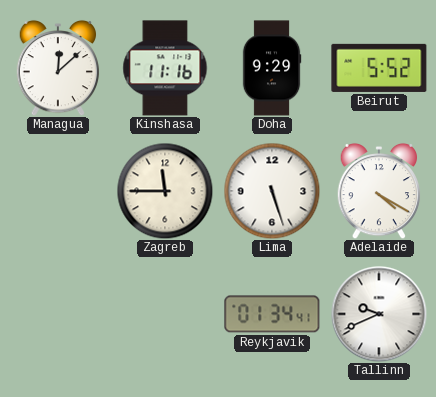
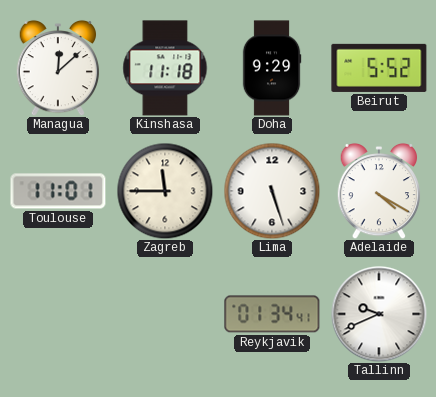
Kinshasa: 11:16 -> 11:18
Toulouse: none -> 11:01
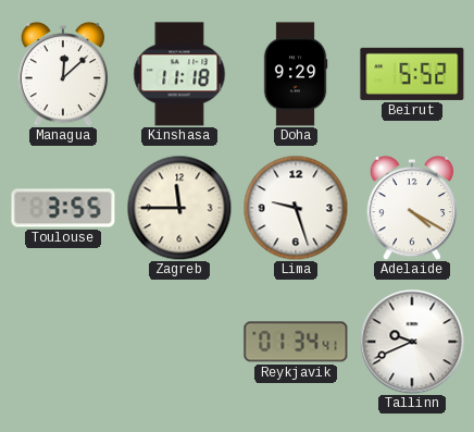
Toulouse: 11:01 -> 3:55
Lima: 5:27 -> 9:27
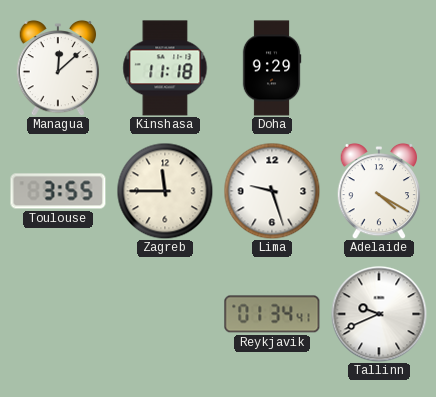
Beirut: 5:52 -> none
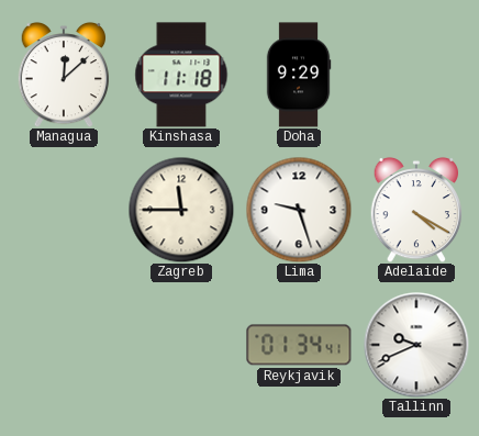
Toulouse: 3:55 -> none
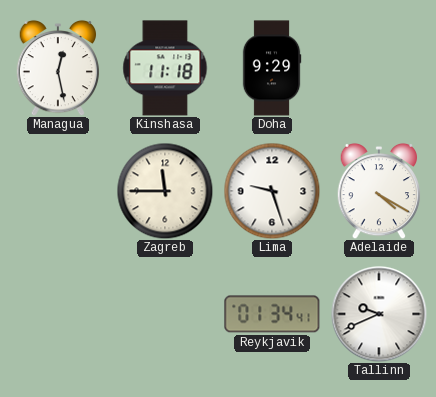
Managua: 12:08 -> 12:28
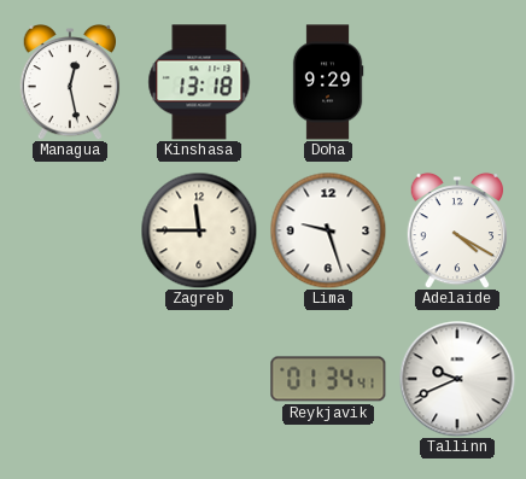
Kinshasa: 11:18 -> 13:18
